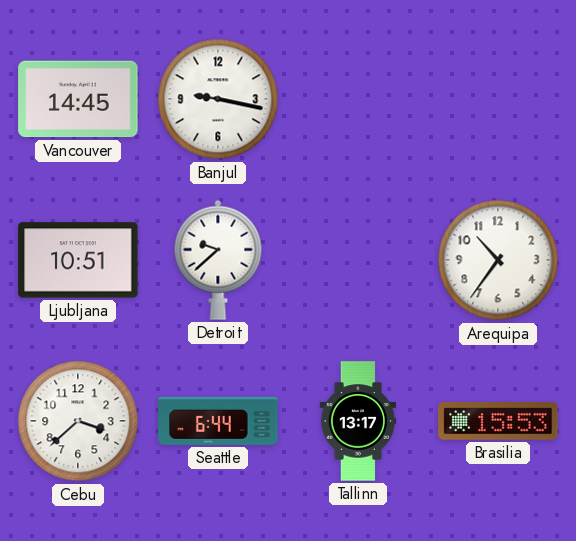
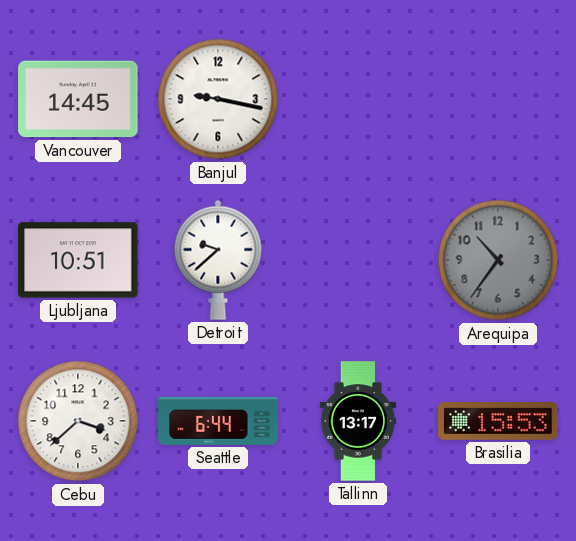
Arequipa dial: white -> grey
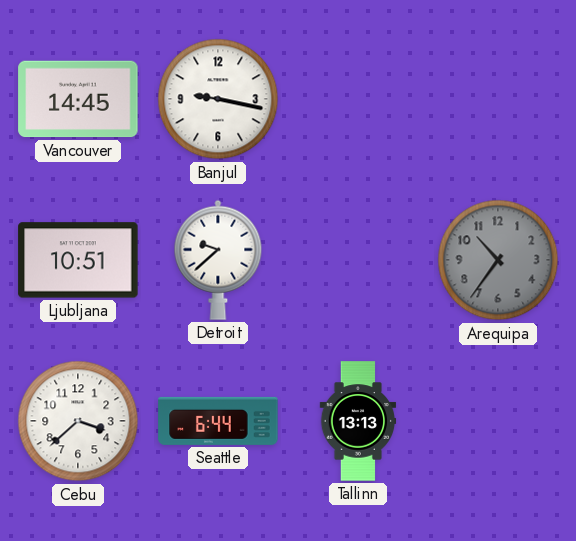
Tallinn: 13:17 -> 13:13
Brasilia: 15:53 -> none
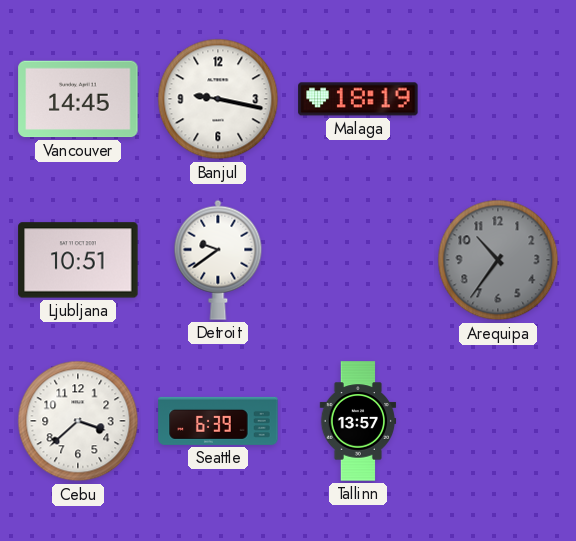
Malaga: none -> 18:19
Detroit: 9:38 -> 9:39
Seattle: 6:44 -> 6:39
Tallinn: 13:13 -> 13:57
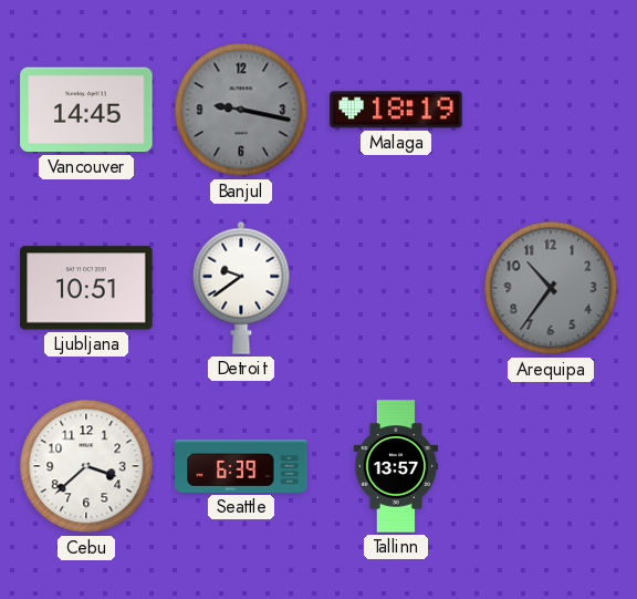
Banjul dial: white -> grey
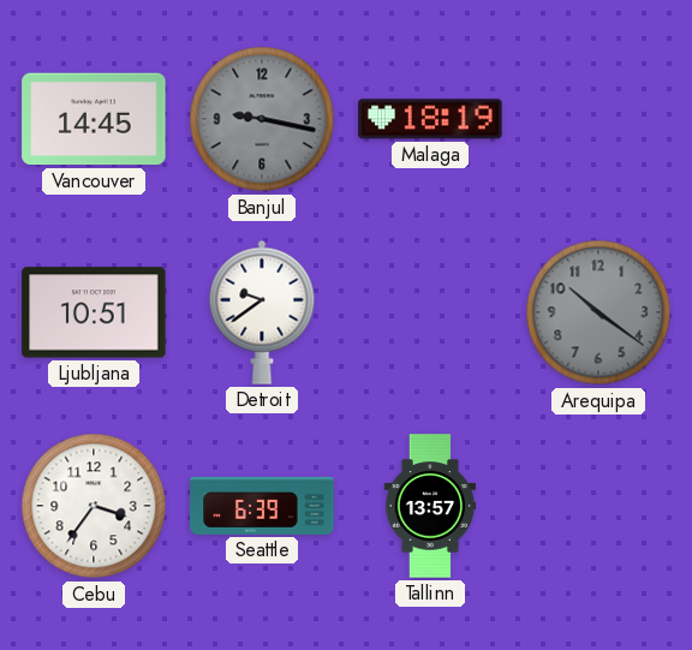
Arequipa: 10:36 -> 10:21
Cebu: 3:38 -> 3:36
